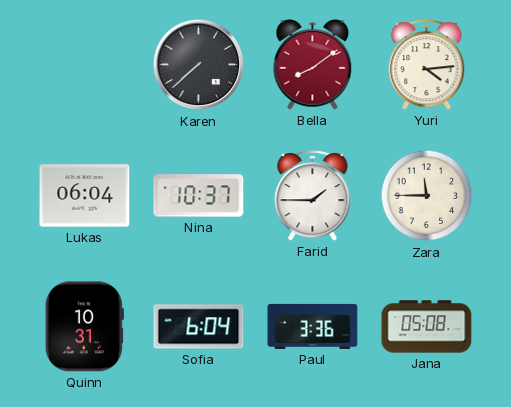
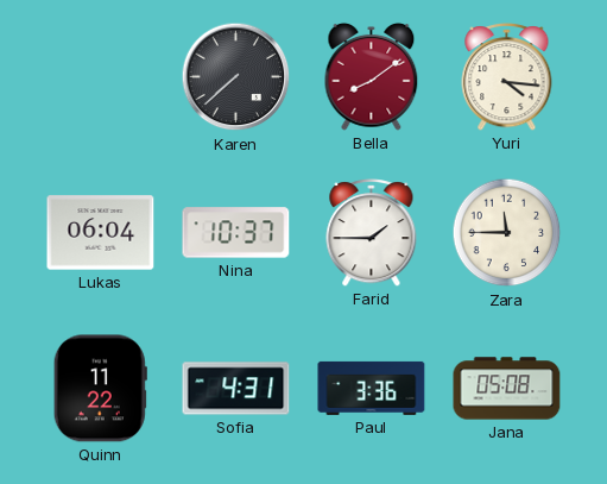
Yuri: 4:14 -> 4:16
Quinn: 10:31 -> 11:22
Sofia: 6:04 -> 4:31
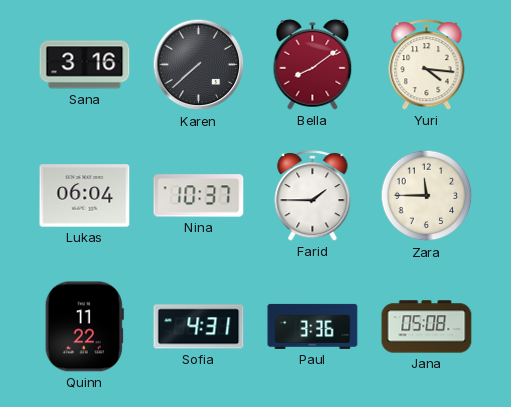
Sana: none -> 3:16
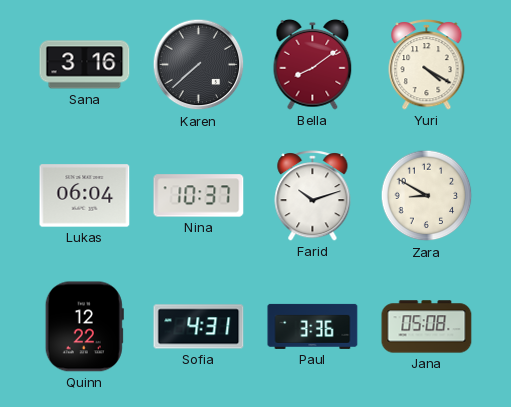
Yuri: 4:16 -> 4:20
Farid: 1:45 -> 10:12
Zara: 11:45 -> 8:50
Quinn: 11:22 -> 12:22
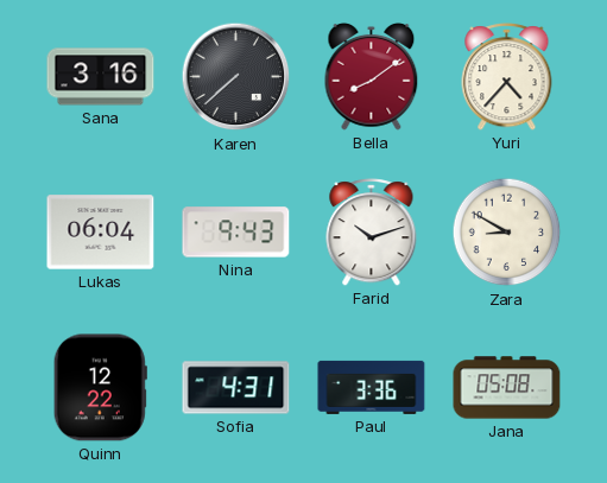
Yuri: 4:20 -> 4:37
Nina: 10:37 -> 9:43
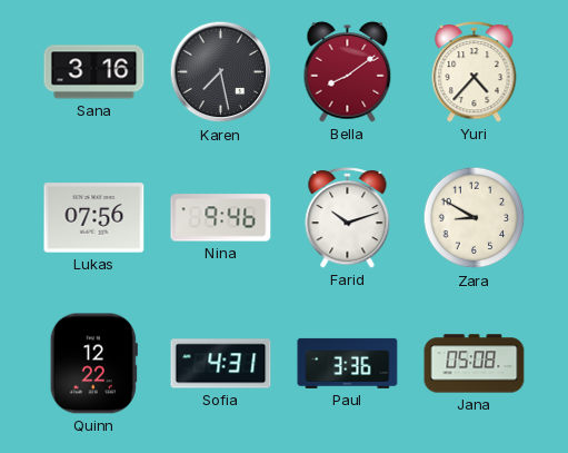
Karen: 7:38 -> 7:28
Lukas: 06:04 -> 07:56
Nina: 9:43 -> 9:46
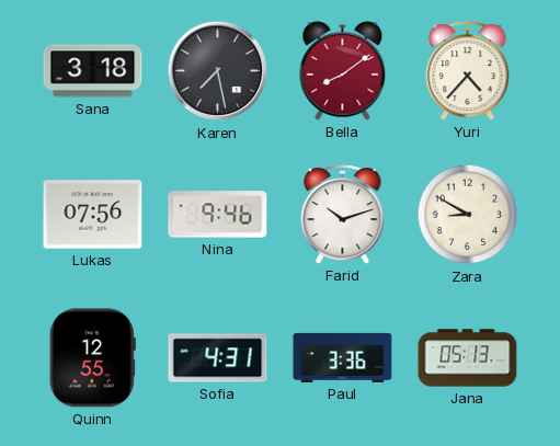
Sana: 3:16 -> 3:18
Quinn: 12:22 -> 12:55
Jana: 05:08 -> 05:13
